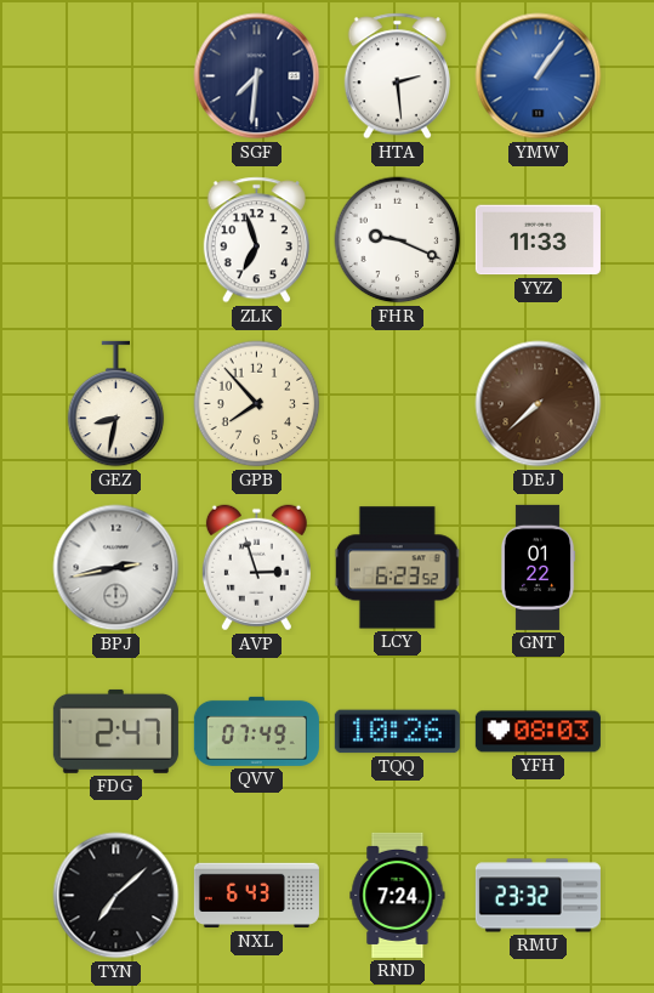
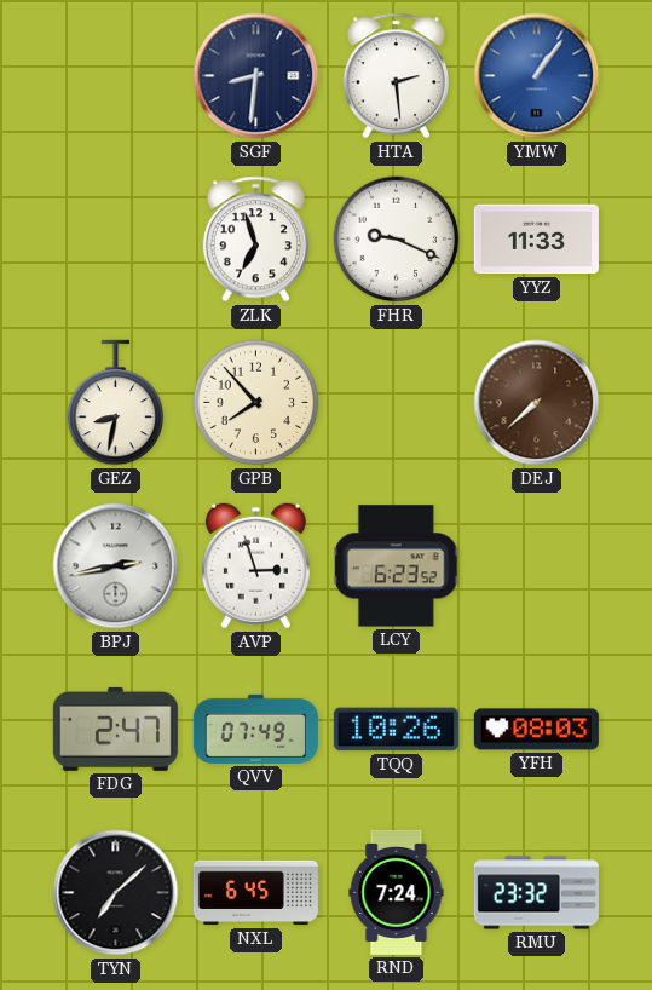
SGF: 7:31 -> 8:31
GNT: 01:22 -> none
NXL: 6:43 -> 6:45
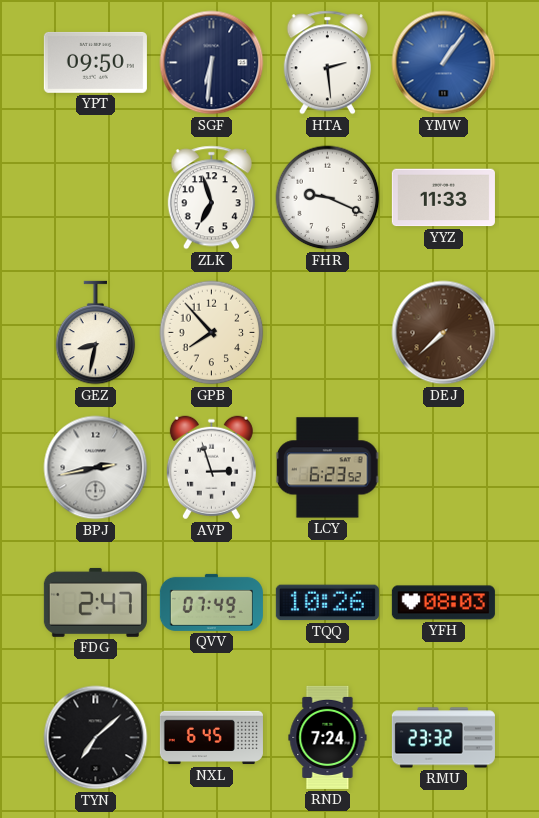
YPT: none -> 09:50
SGF: 8:31 -> 6:31
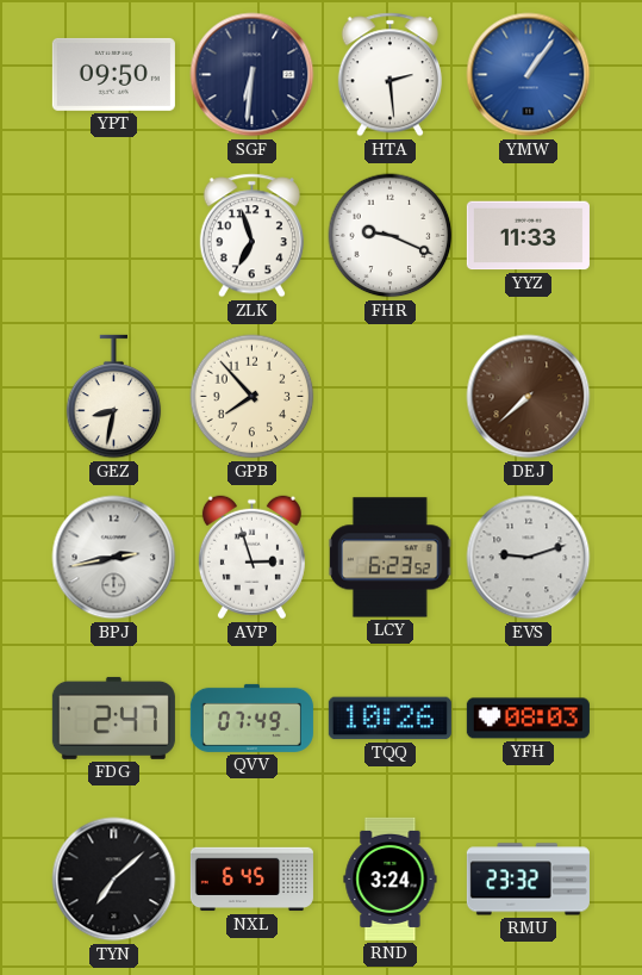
EVS: none -> 9:12
RND: 7:24 -> 3:24
